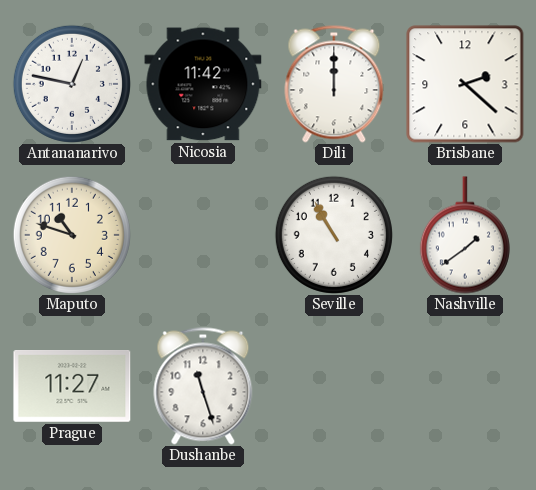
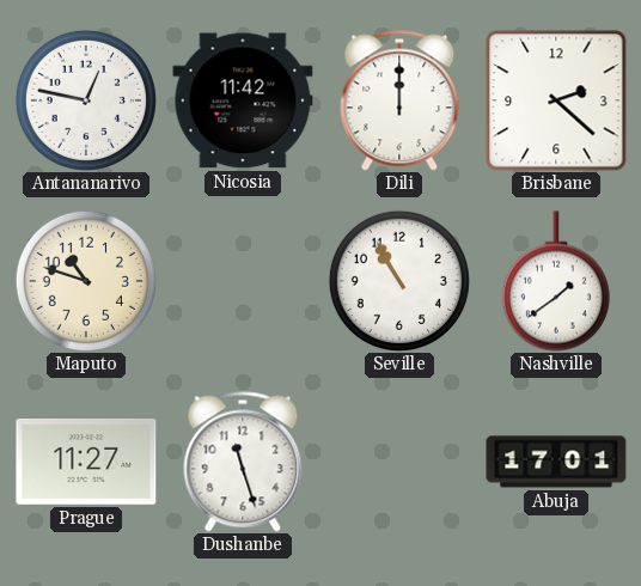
Abuja: none -> 17:01
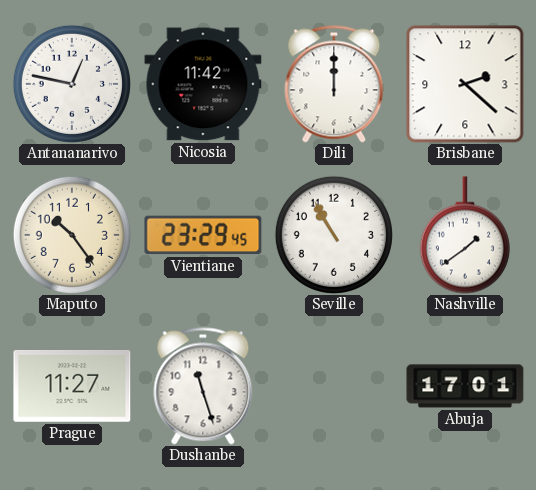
Maputo: 10:48 -> 10:24
Vientiane: none -> 23:29
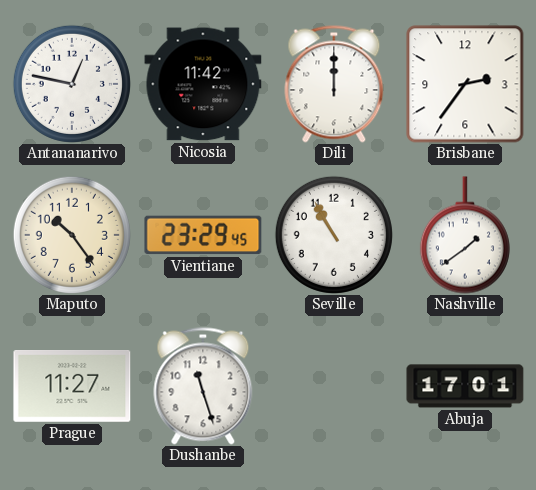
Brisbane: 2:22 -> 2:36
